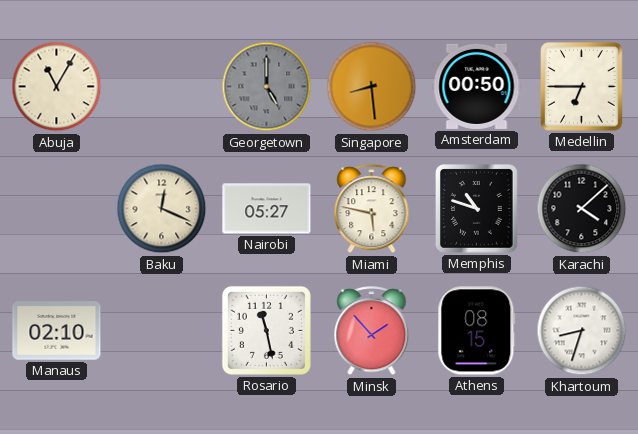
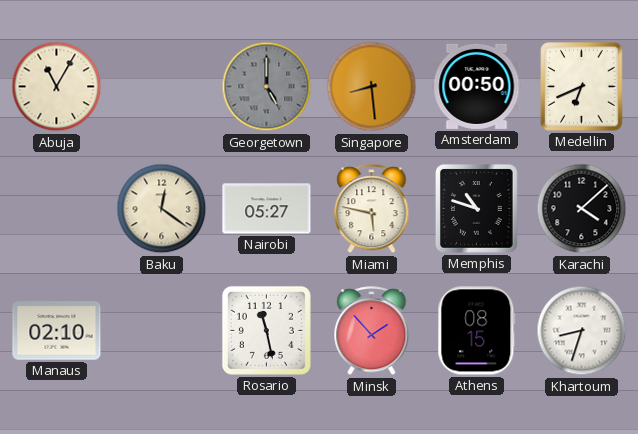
Medellin: 6:45 -> 6:41
Baku: 12:19 -> 12:21
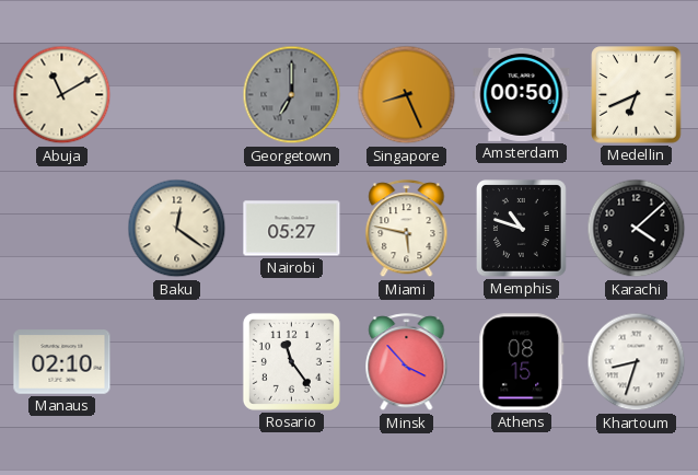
Abuja: 11:05 -> 11:10
Georgetown: 5:00 -> 7:00
Singapore: 8:29 -> 8:26
Rosario: 11:28 -> 11:24
Minsk: 1:53 -> 3:53
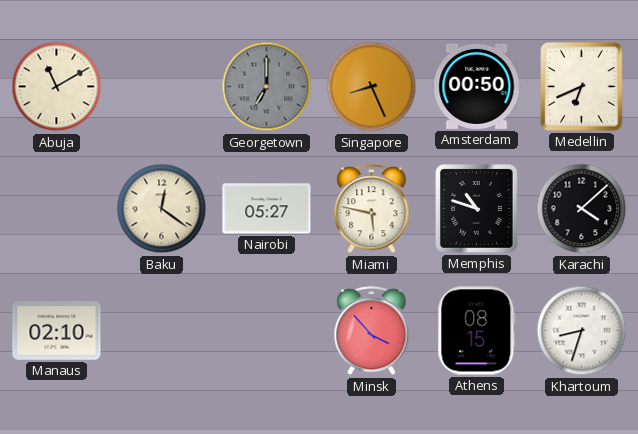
Rosario: 11:24 -> none
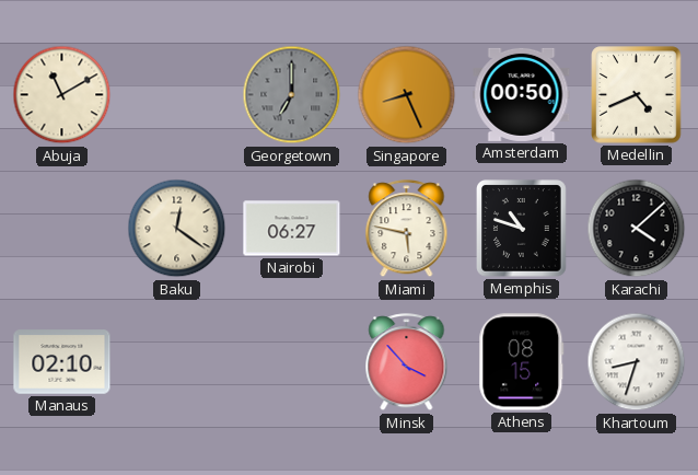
Medellin: 6:41 -> 4:41
Nairobi: 05:27 -> 06:27
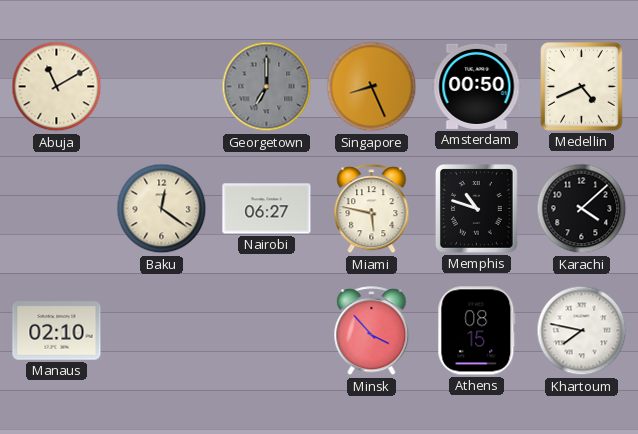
Khartoum: 8:33 -> 7:47
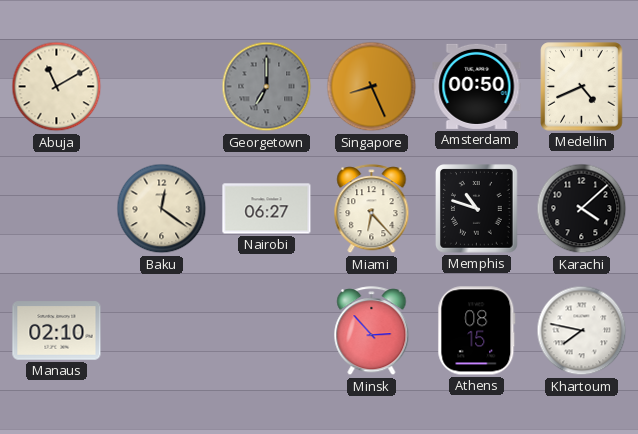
Miami: 5:47 -> 6:23
Minsk: 3:53 -> 2:53
